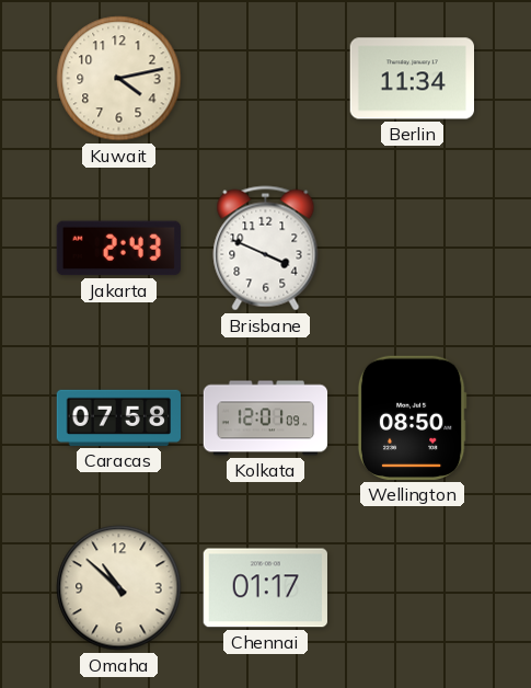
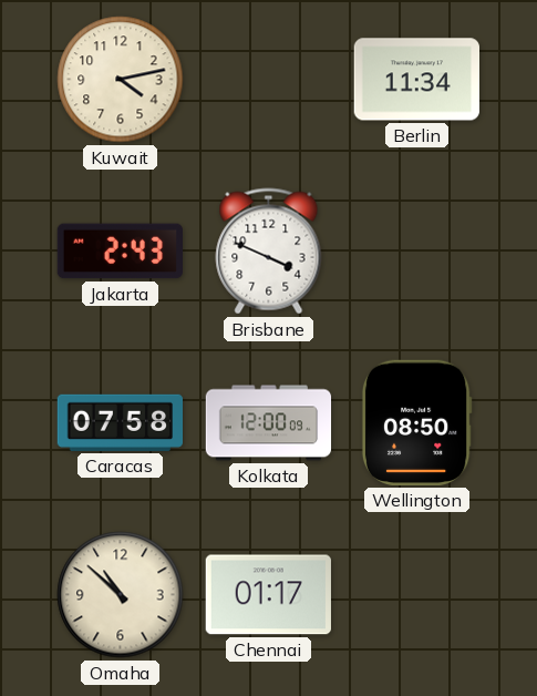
Kolkata: 12:01 -> 12:00
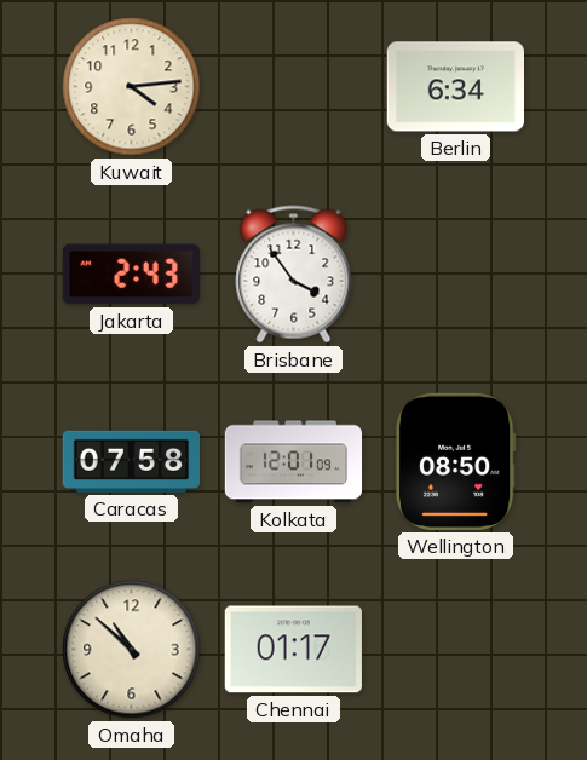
Kuwait: 4:13 -> 4:14
Berlin: 11:34 -> 6:34
Brisbane: 3:49 -> 3:54
Kolkata: 12:00 -> 12:01
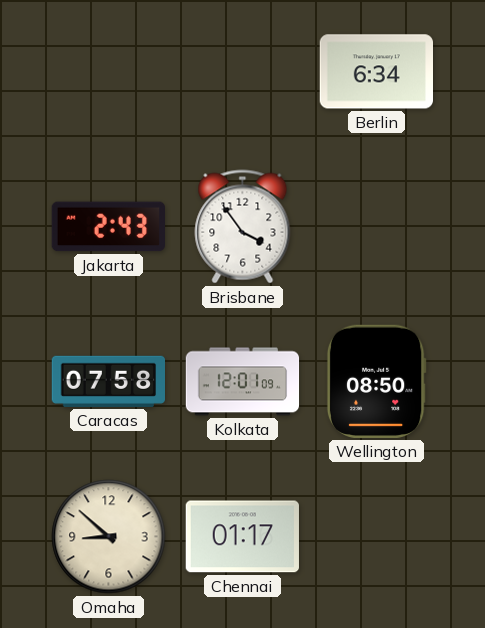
Kuwait: 4:14 -> none
Omaha: 10:52 -> 8:52
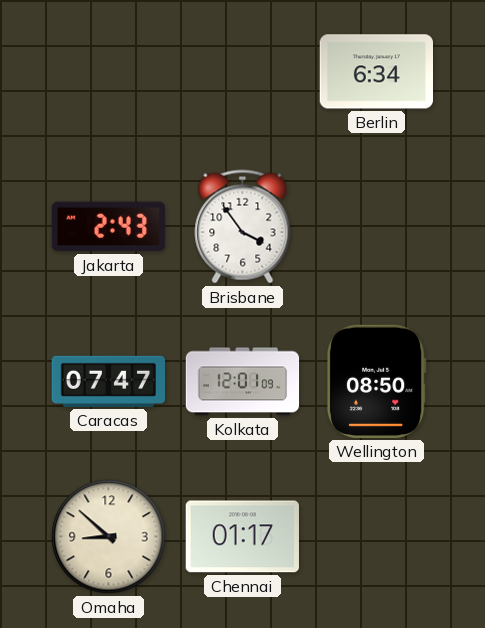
Caracas: 07:58 -> 07:47
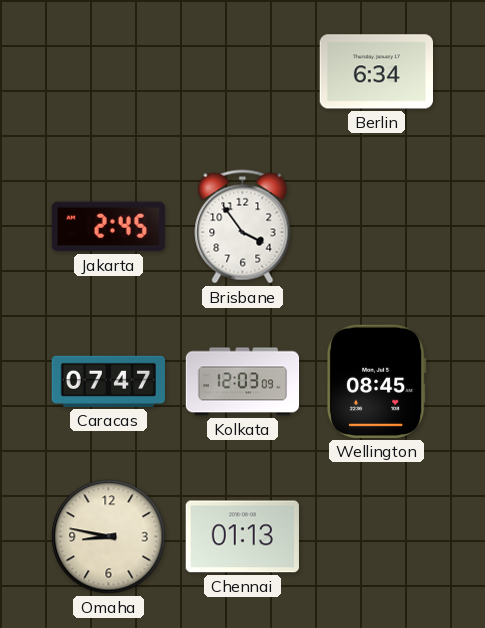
Jakarta: 2:43 -> 2:45
Kolkata: 12:01 -> 12:03
Wellington: 08:50 -> 08:45
Omaha: 8:52 -> 8:47
Chennai: 01:17 -> 01:13
